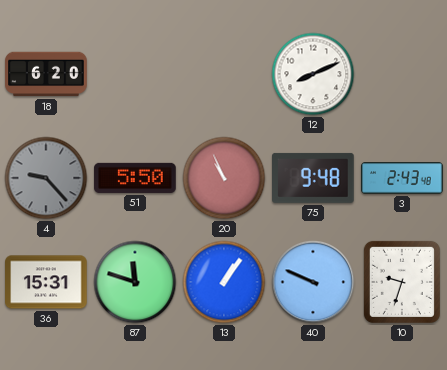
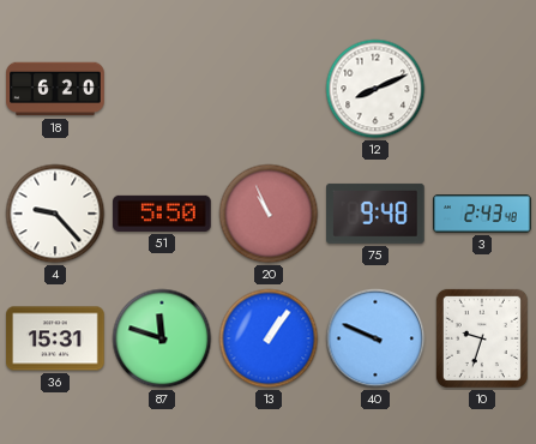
4 dial: grey -> white
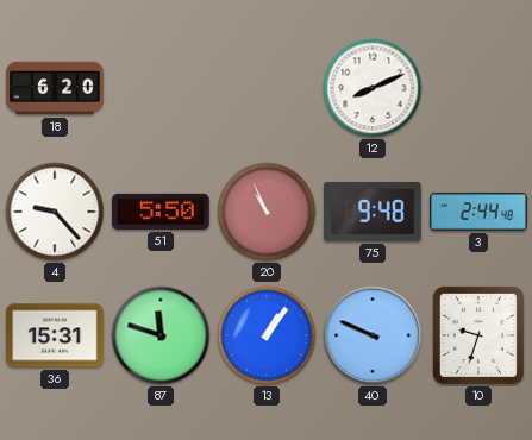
3: 2:43 -> 2:44
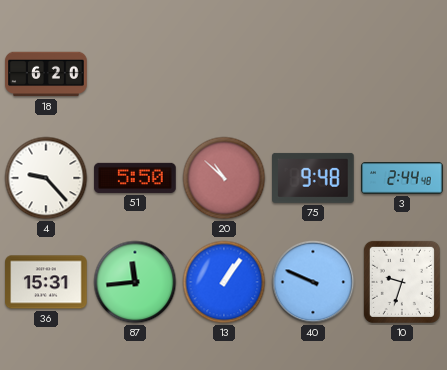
12: 8:11 -> none
20: 10:56 -> 10:52
87: 11:48 -> 11:44
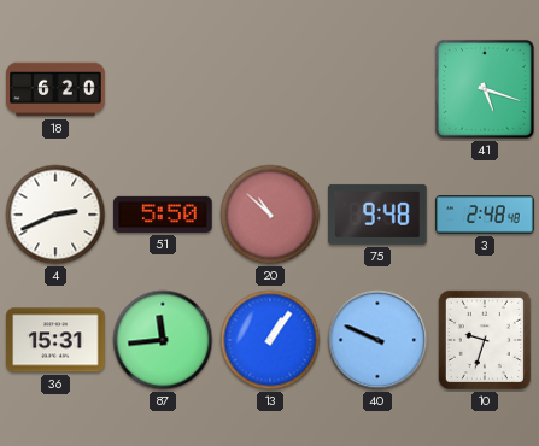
41: none -> 5:18
4: 9:23 -> 2:41
3: 2:44 -> 2:48
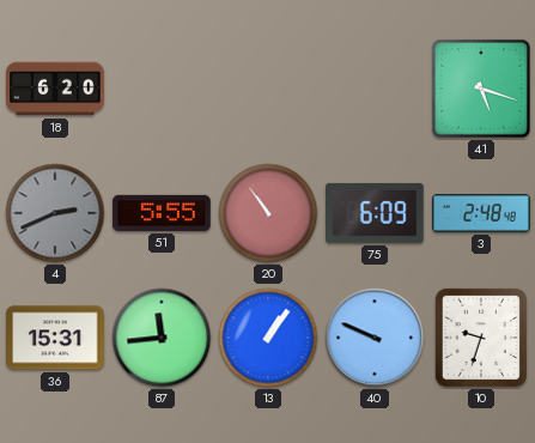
4 dial: white -> grey
51: 5:50 -> 5:55
20: 10:52 -> 10:54
75: 9:48 -> 6:09
